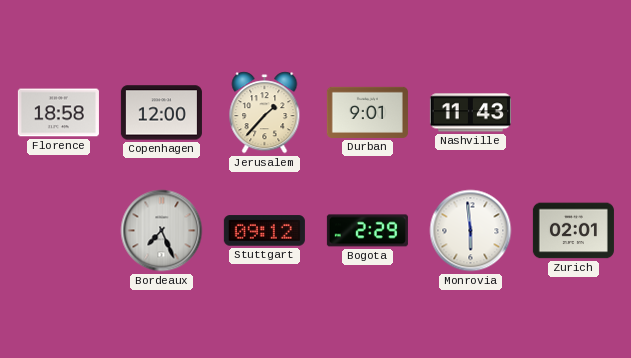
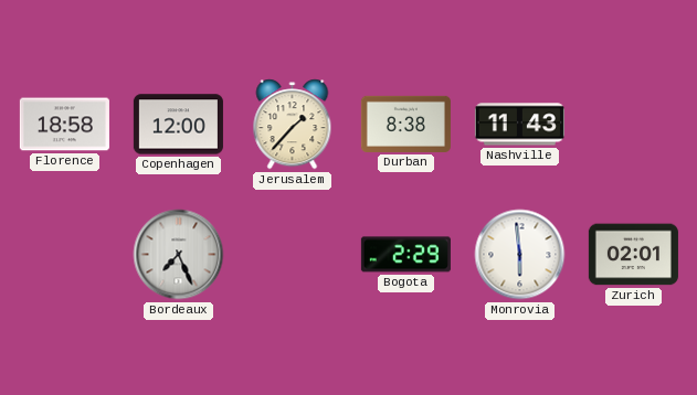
Durban: 9:01 -> 8:38
Stuttgart: 09:12 -> none
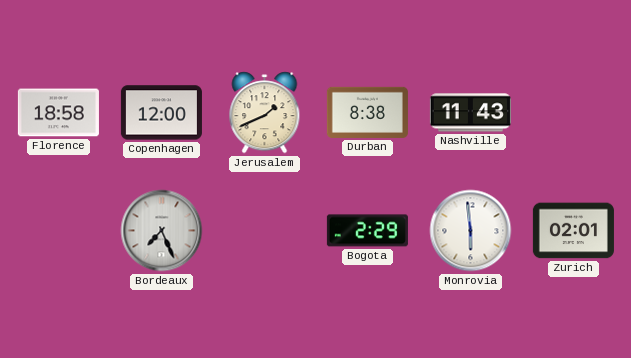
Jerusalem: 1:37 -> 1:41
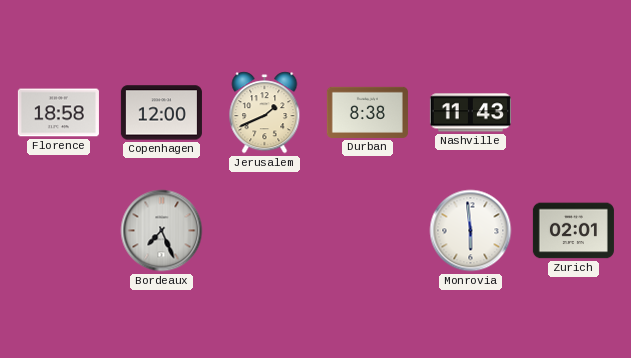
Bogota: 2:29 -> none
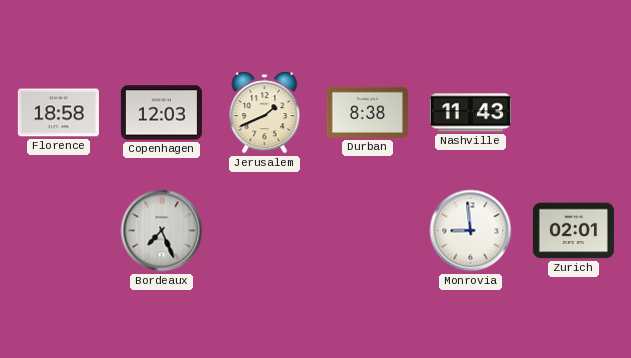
Copenhagen: 12:00 -> 12:03
Monrovia: 5:59 -> 8:59
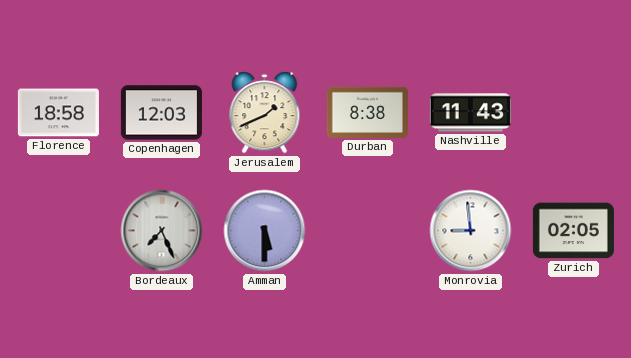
Amman: none -> 5:30
Zurich: 02:01 -> 02:05
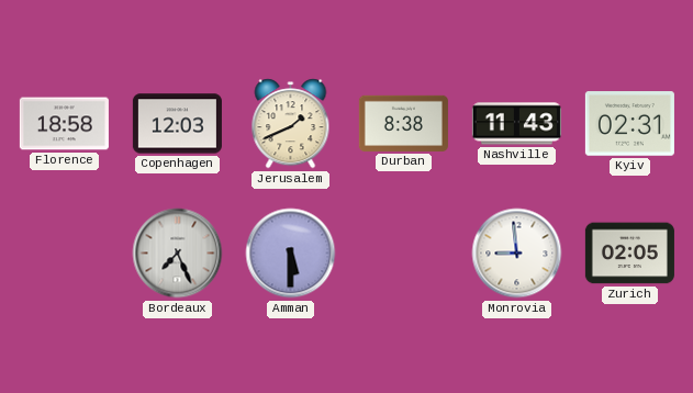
Kyiv: none -> 02:31
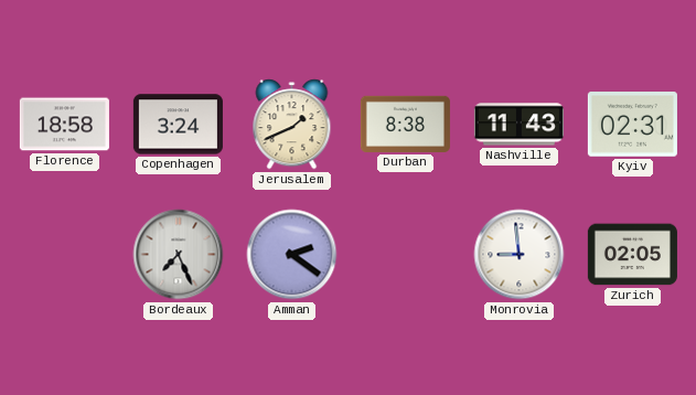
Copenhagen: 12:03 -> 3:24
Amman: 5:30 -> 2:21
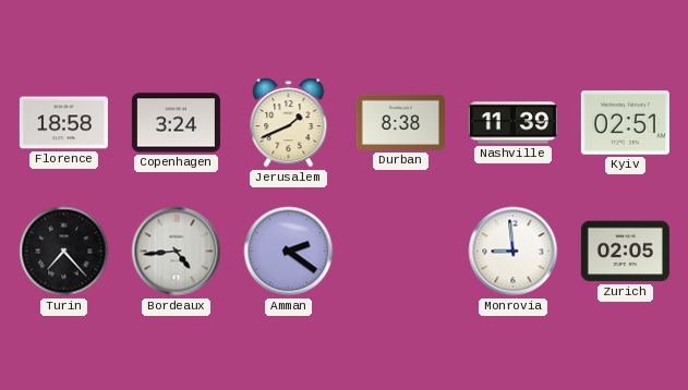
Nashville: 11:43 -> 11:39
Kyiv: 02:31 -> 02:51
Turin: none -> 7:23
Bordeaux: 7:26 -> 4:44
